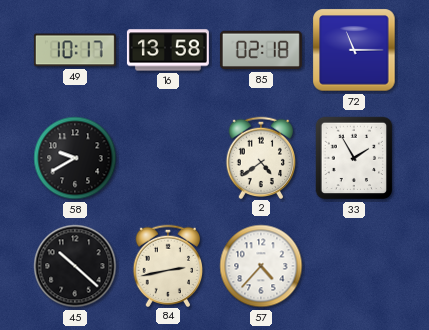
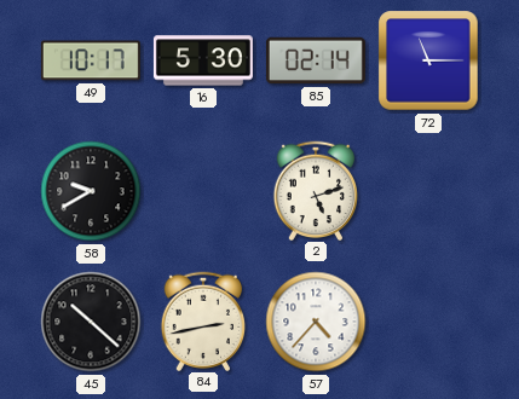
16: 13:58 -> 5:30
85: 02:18 -> 02:14
2: 4:39 -> 5:12
33: 1:55 -> none
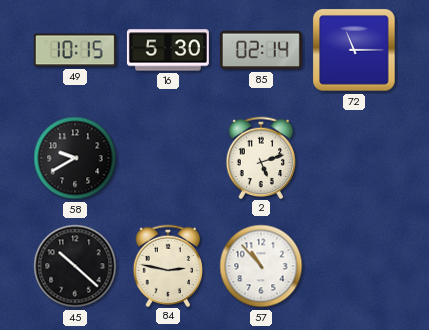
49: 10:17 -> 10:15
84: 2:43 -> 2:47
57: 4:37 -> 10:53
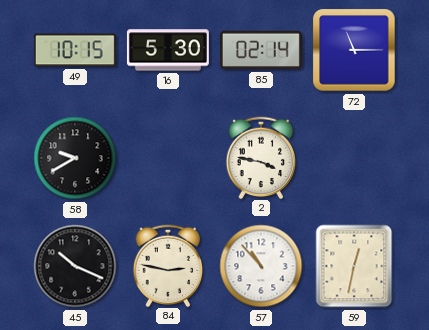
2: 5:12 -> 3:47
45: 10:22 -> 10:19
59: none -> 12:32
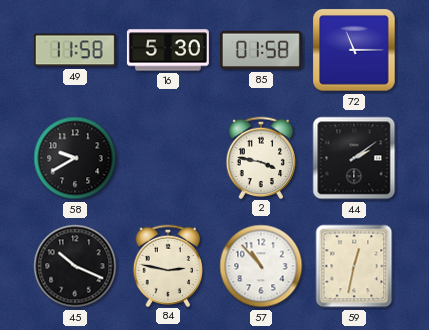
49: 10:15 -> 11:58
85: 02:14 -> 01:58
44: none -> 2:09
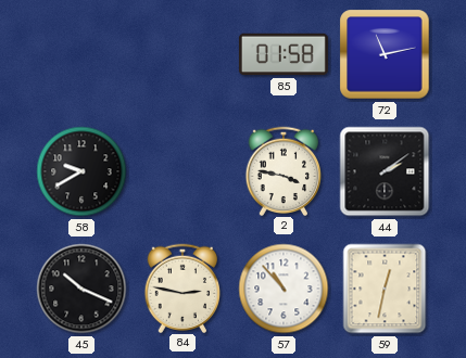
49: 11:58 -> none
16: 5:30 -> none
72: 11:15 -> 11:13
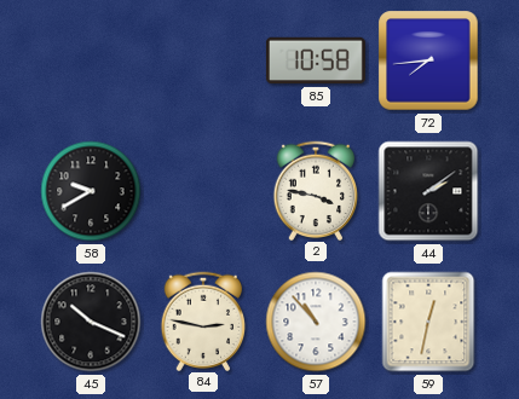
85: 01:58 -> 10:58
72: 11:13 -> 7:44
